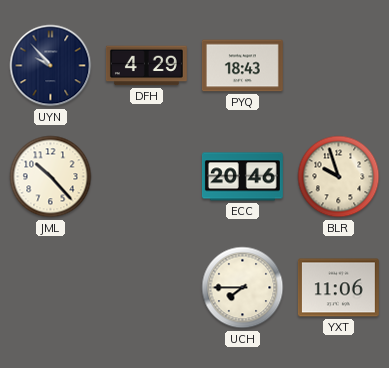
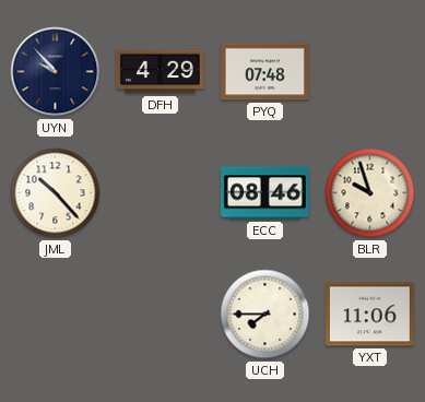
PYQ: 18:43 -> 07:48
ECC: 20:46 -> 08:46
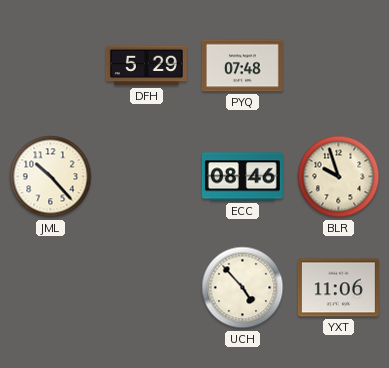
UYN: 9:53 -> none
DFH: 4:29 -> 5:29
UCH: 7:45 -> 4:53
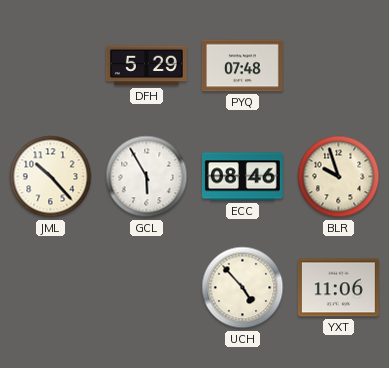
GCL: none -> 5:55
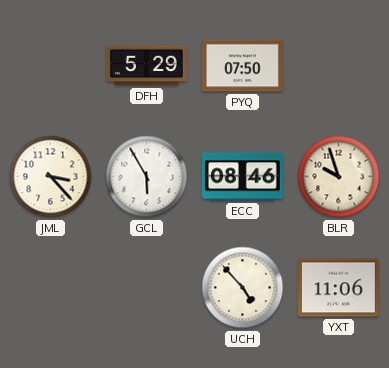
PYQ: 07:48 -> 07:50
JML: 10:23 -> 3:23
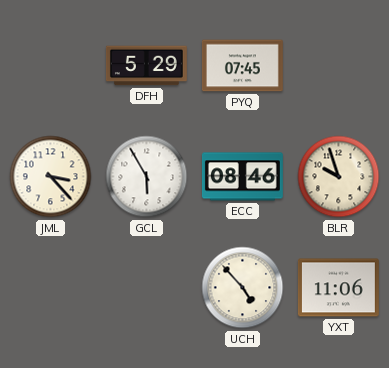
PYQ: 07:50 -> 07:45
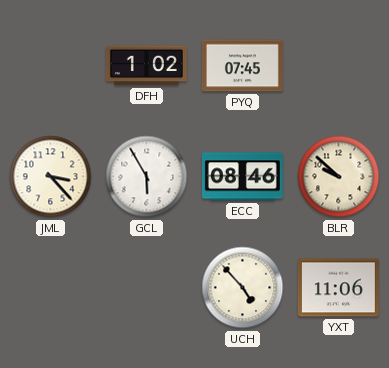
DFH: 5:29 -> 1:02
BLR: 9:57 -> 9:52
